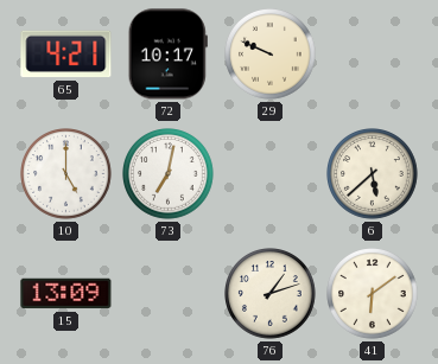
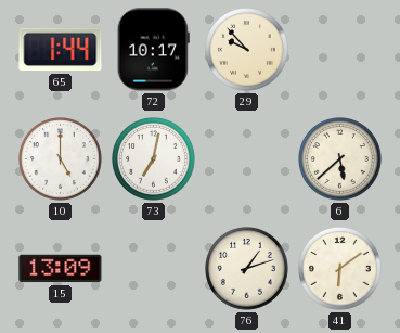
65: 4:21 -> 1:44
29: 9:49 -> 9:53
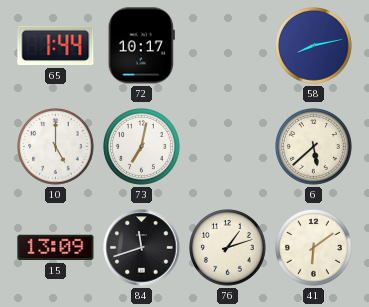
29: 9:53 -> none
58: none -> 8:13
84: none -> 11:42
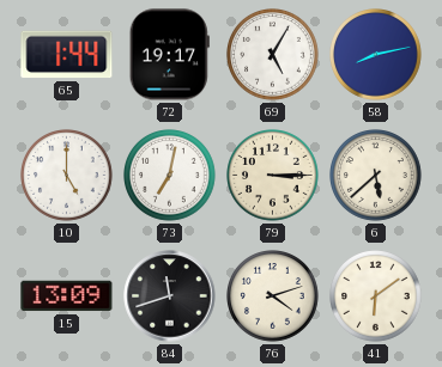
72: 10:17 -> 19:17
69: none -> 5:05
79: none -> 3:15
76: 1:12 -> 4:12
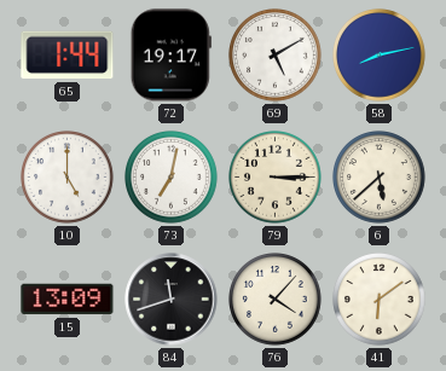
69: 5:05 -> 5:10
76: 4:12 -> 4:07
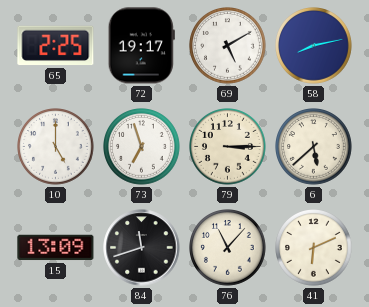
65: 1:44 -> 2:25
73: 7:02 -> 6:57
76: 4:07 -> 11:07
41: 6:09 -> 6:11
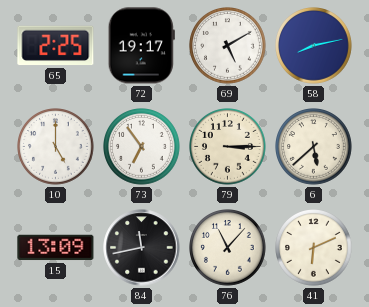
73: 6:57 -> 6:54
84: 11:42 -> 11:43
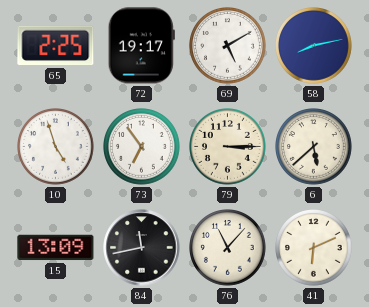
10: 5:00 -> 4:57
